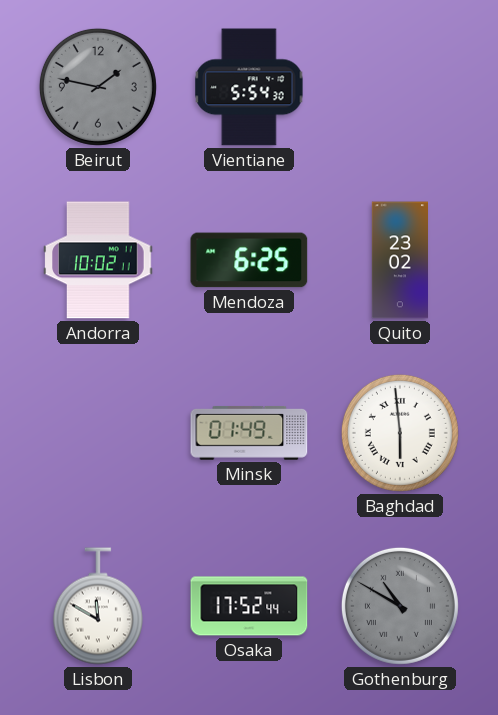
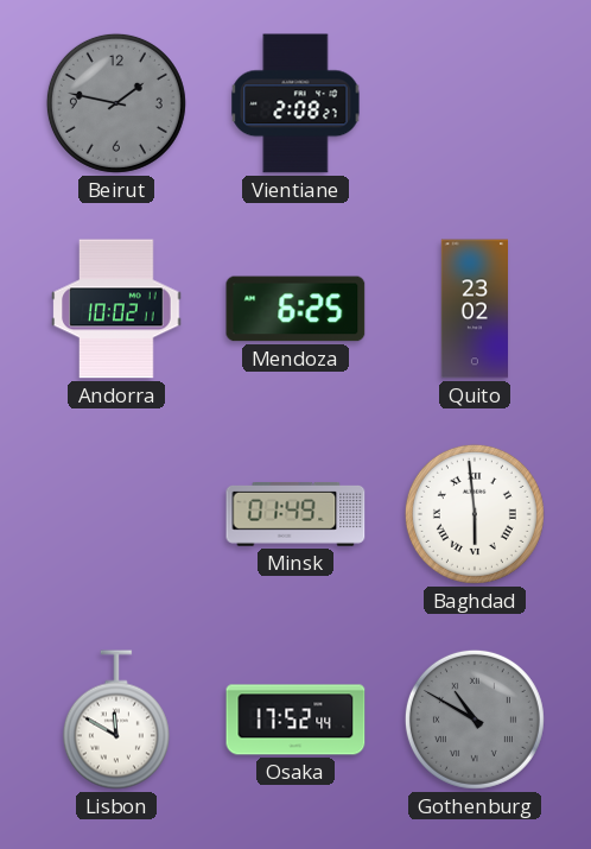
Vientiane: 5:54 -> 2:08
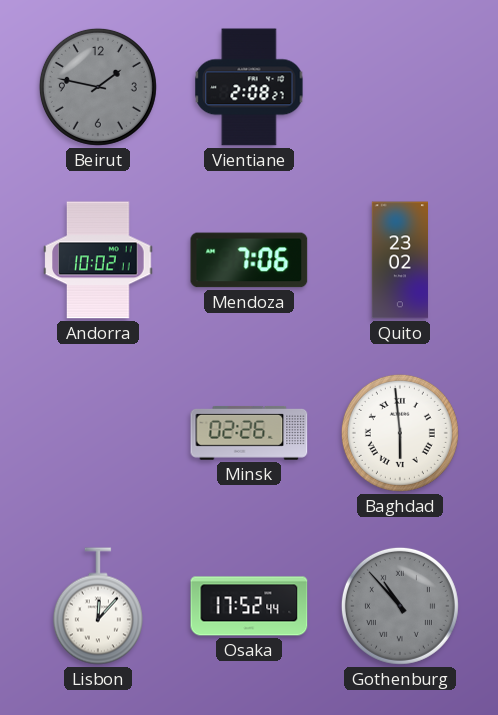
Mendoza: 6:25 -> 7:06
Minsk: 01:49 -> 02:26
Lisbon: 11:50 -> 12:07
Gothenburg: 10:50 -> 10:53
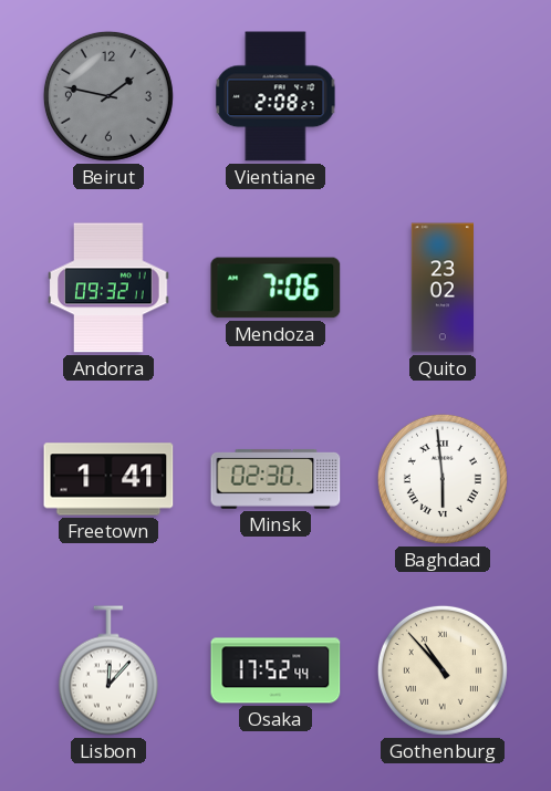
Andorra: 10:02 -> 09:32
Freetown: none -> 1:41
Minsk: 02:26 -> 02:30
Gothenburg dial: grey -> cream
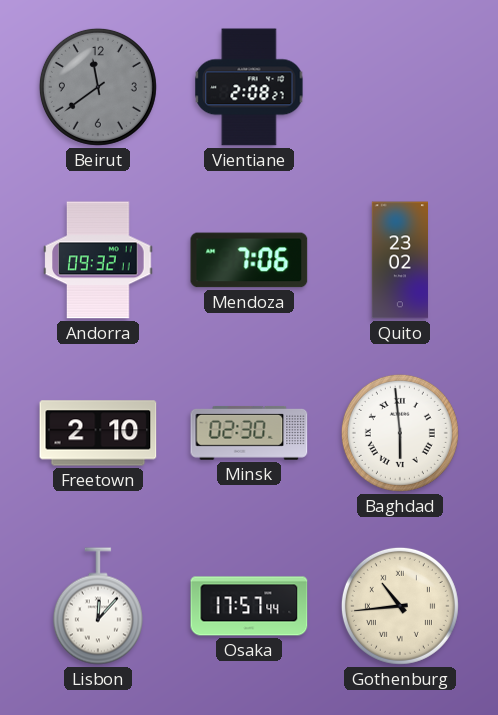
Beirut: 1:47 -> 11:39
Freetown: 1:41 -> 2:10
Osaka: 17:52 -> 17:57
Gothenburg: 10:53 -> 10:44
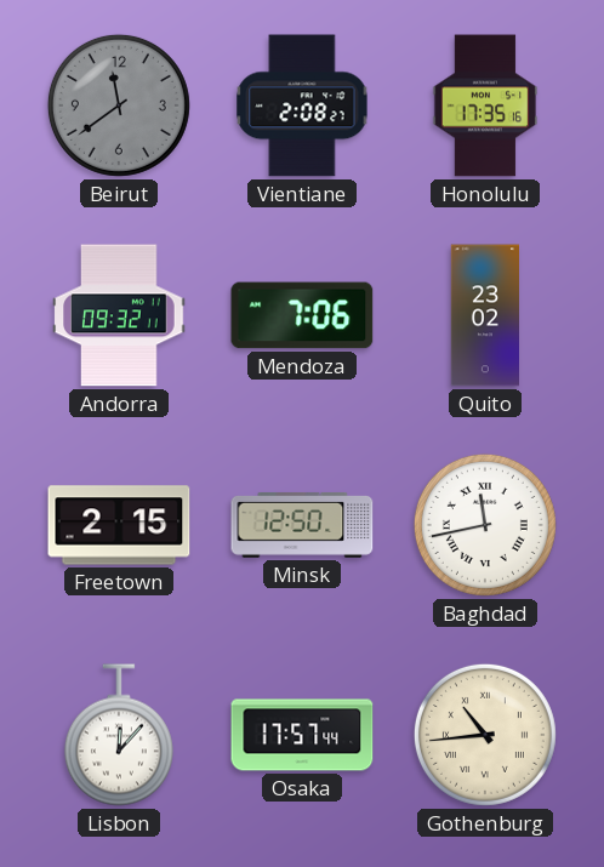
Honolulu: none -> 17:35
Freetown: 2:10 -> 2:15
Minsk: 02:30 -> 12:50
Baghdad: 5:59 -> 11:43
